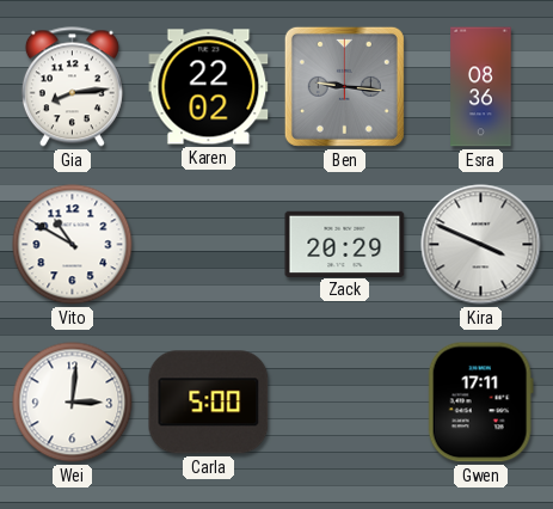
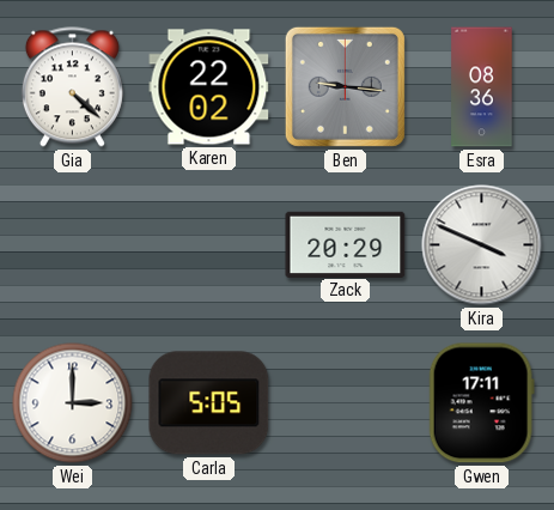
Gia: 8:14 -> 4:22
Vito: 10:50 -> none
Wei: 3:01 -> 3:00
Carla: 5:00 -> 5:05
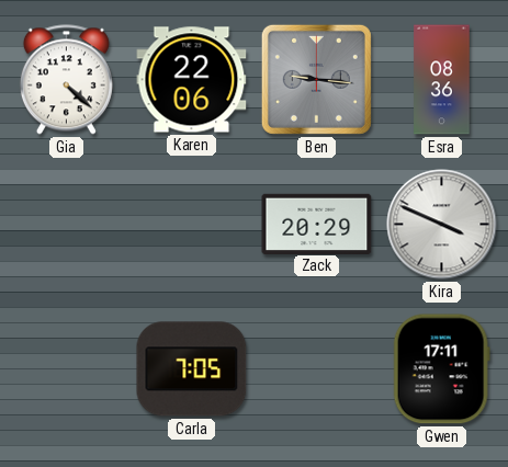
Karen: 22:02 -> 22:06
Wei: 3:00 -> none
Carla: 5:05 -> 7:05
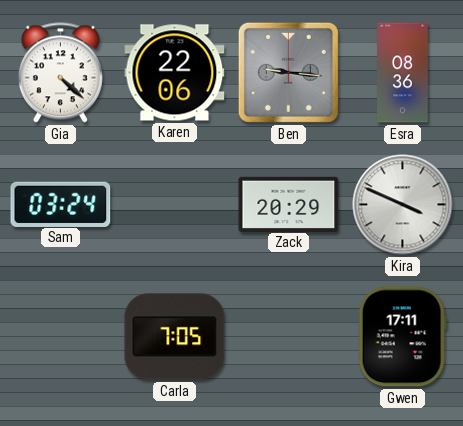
Sam: none -> 03:24
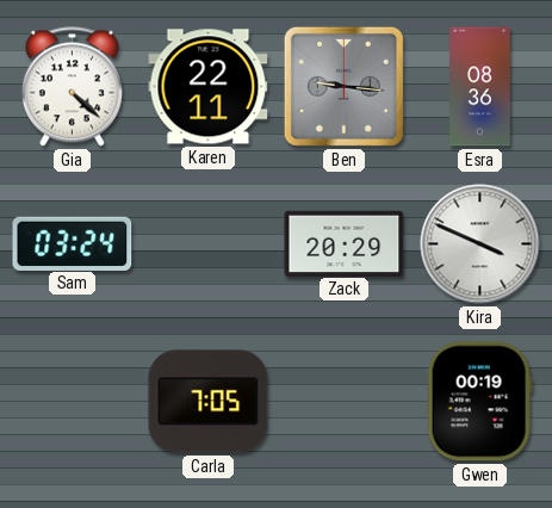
Karen: 22:06 -> 22:11
Gwen: 17:11 -> 00:19
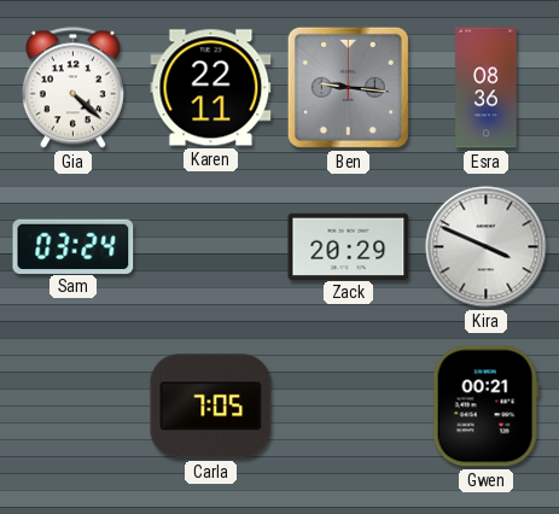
Gwen: 00:19 -> 00:21
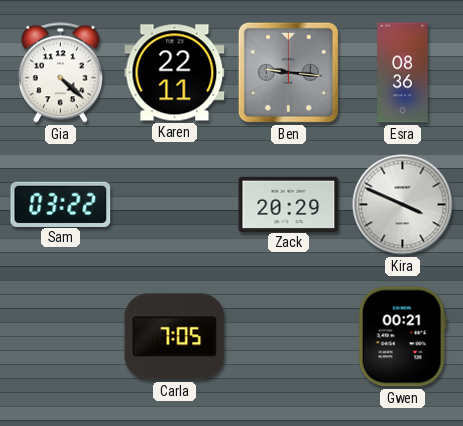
Sam: 03:24 -> 03:22
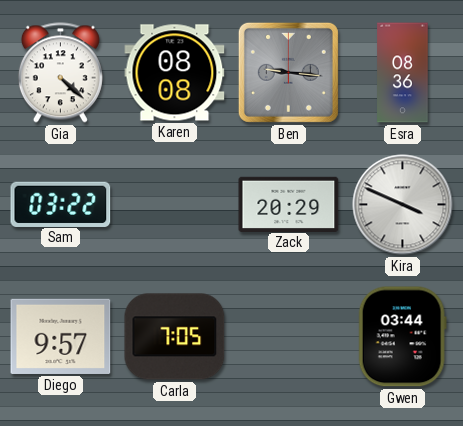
Karen: 22:11 -> 08:08
Diego: none -> 9:57
Gwen: 00:21 -> 03:44
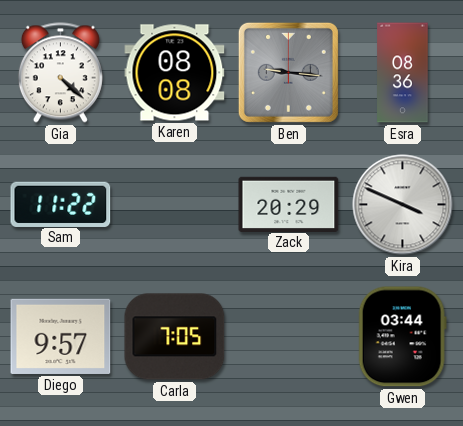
Sam: 03:22 -> 11:22
